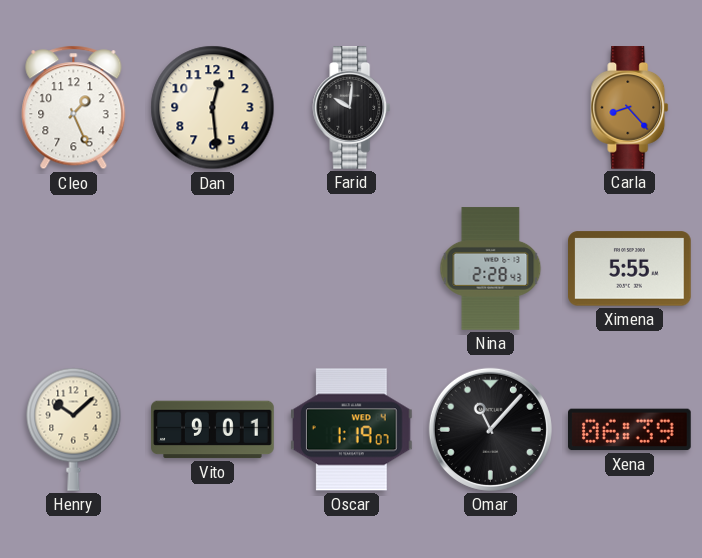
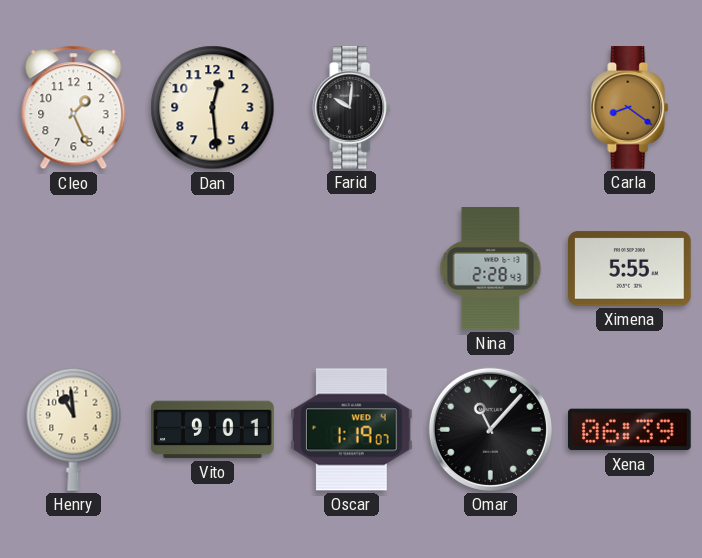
Carla: 8:23 -> 8:21
Henry: 10:08 -> 10:59
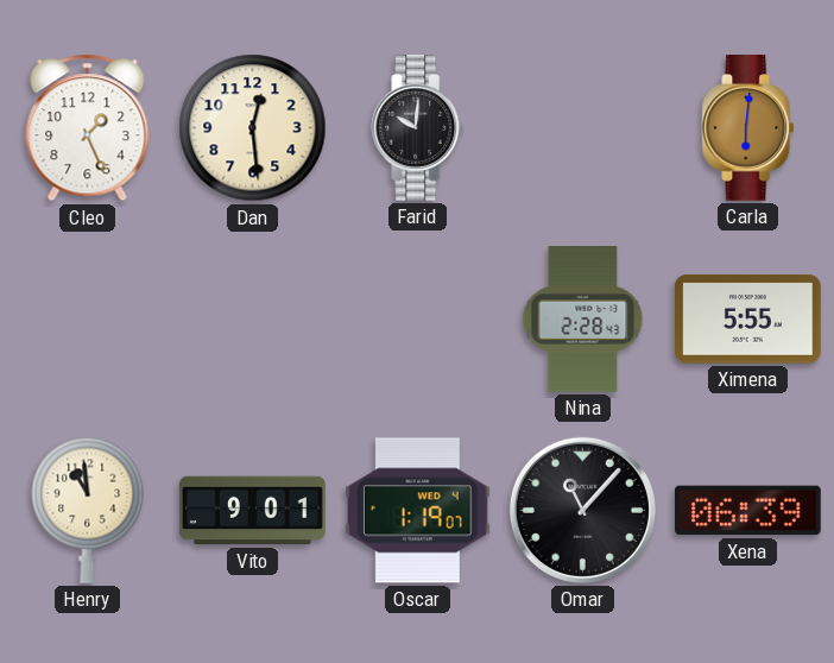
Carla: 8:21 -> 6:01
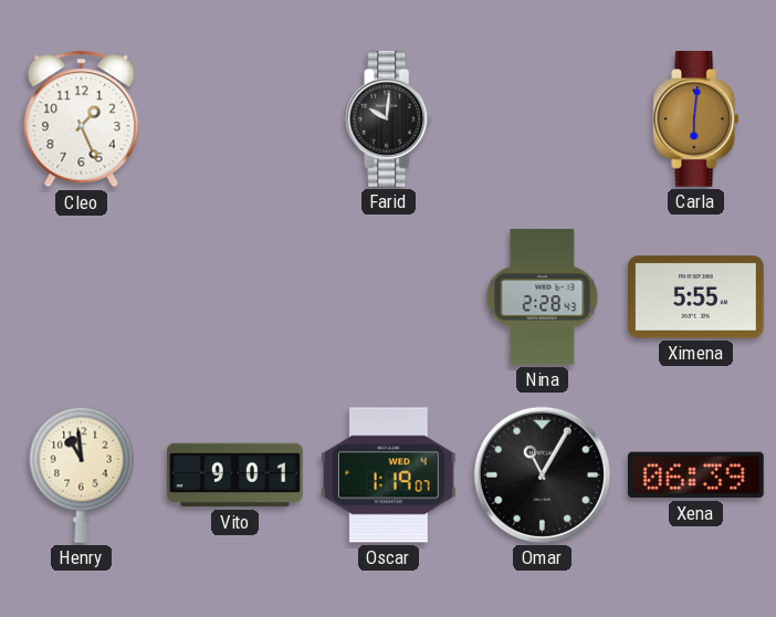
Dan: 12:29 -> none
Omar: 11:07 -> 11:05
